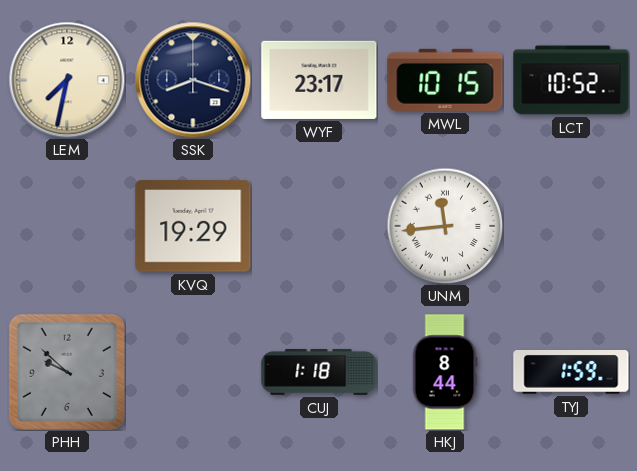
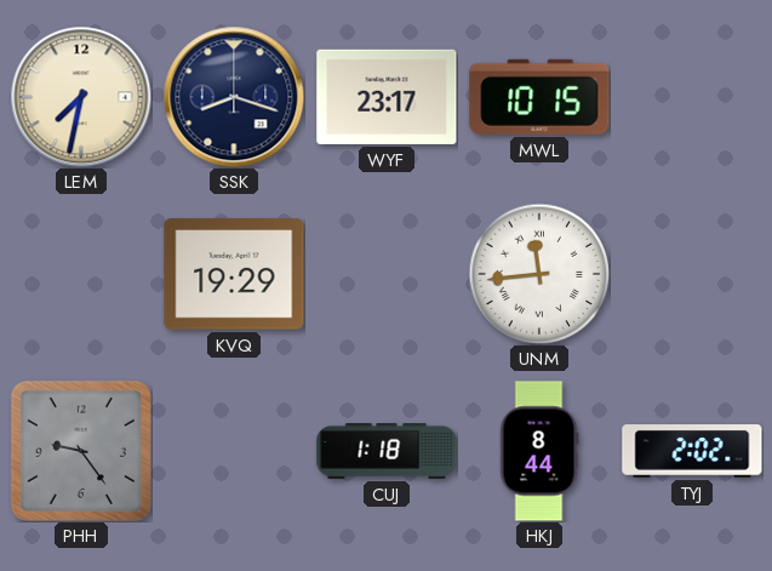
LCT: 10:52 -> none
PHH: 9:52 -> 9:24
TYJ: 1:59 -> 2:02
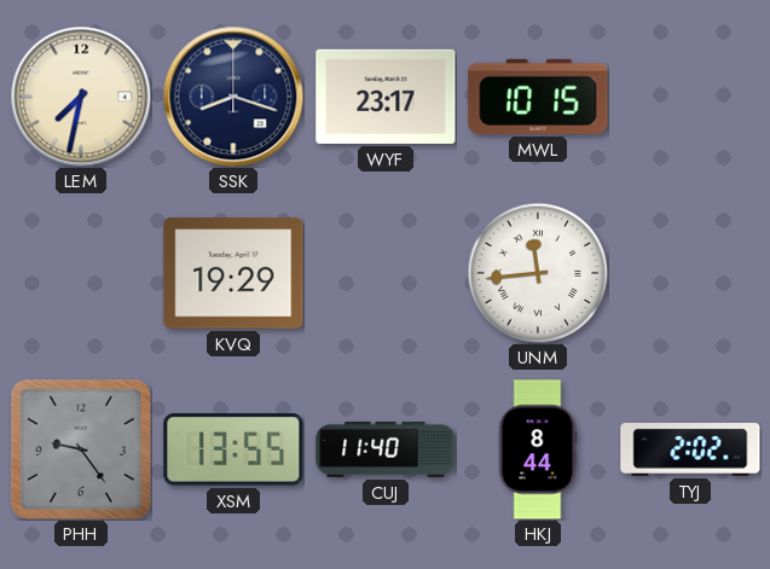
XSM: none -> 13:55
CUJ: 1:18 -> 11:40
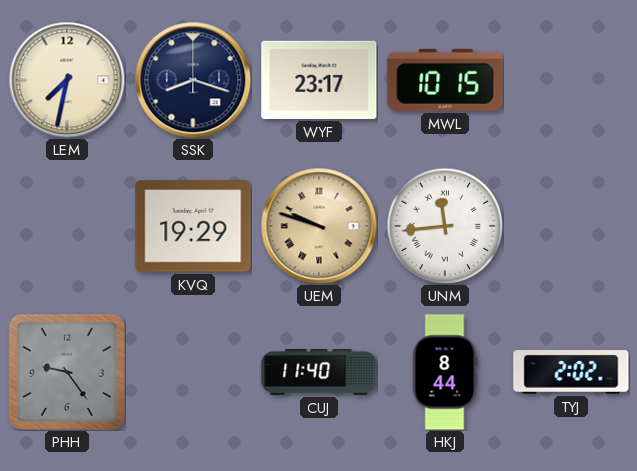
UEM: none -> 9:48
XSM: 13:55 -> none
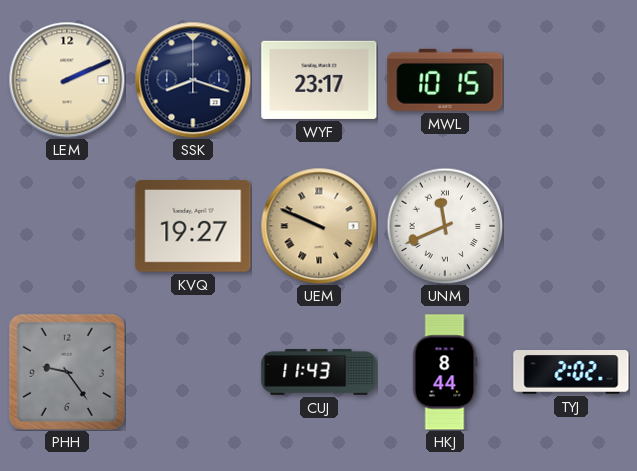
LEM: 7:32 -> 2:11
KVQ: 19:29 -> 19:27
UEM: 9:48 -> 9:49
UNM: 11:44 -> 11:41
CUJ: 11:40 -> 11:43
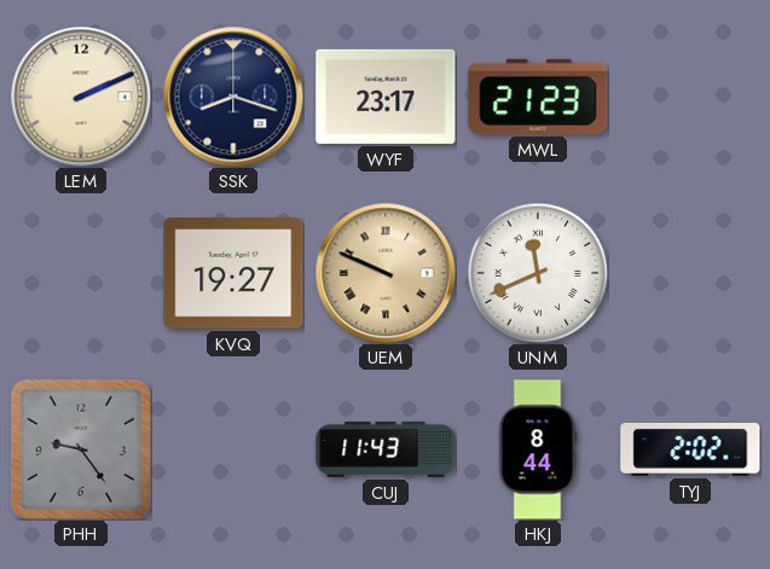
MWL: 10:15 -> 21:23
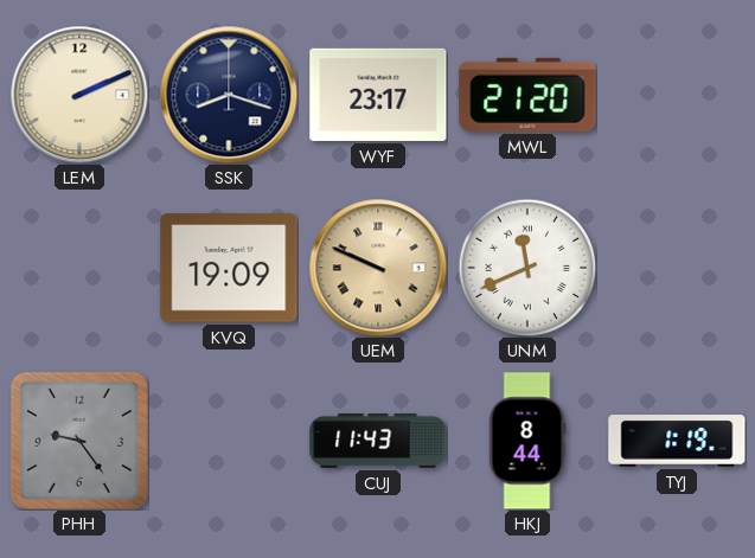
MWL: 21:23 -> 21:20
KVQ: 19:27 -> 19:09
TYJ: 2:02 -> 1:19
